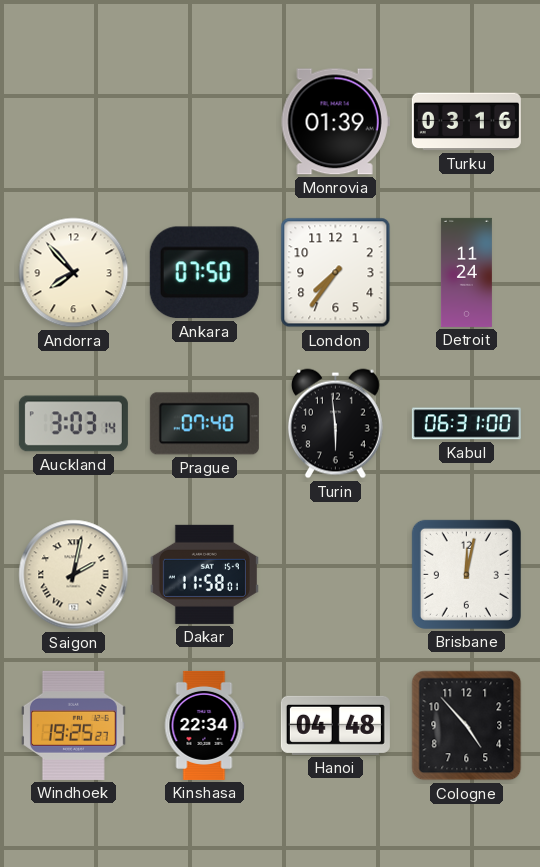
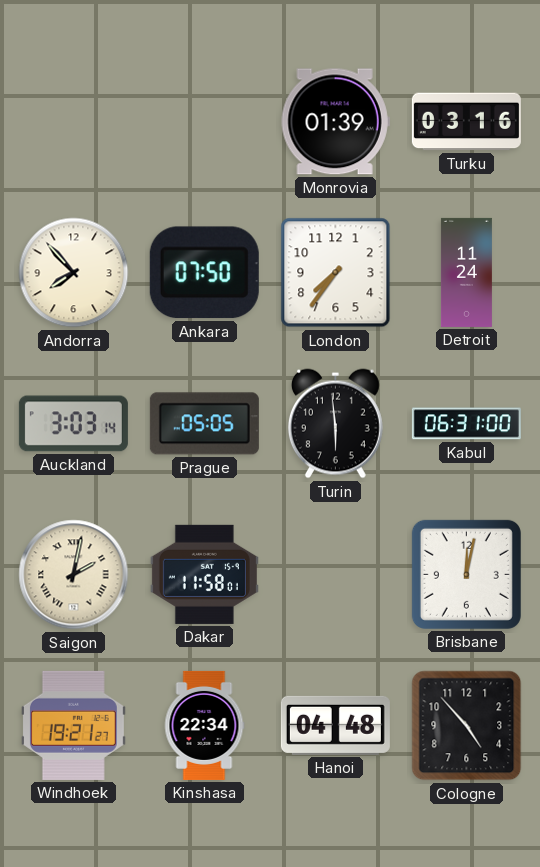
Prague: 07:40 -> 05:05
Windhoek: 19:25 -> 19:21
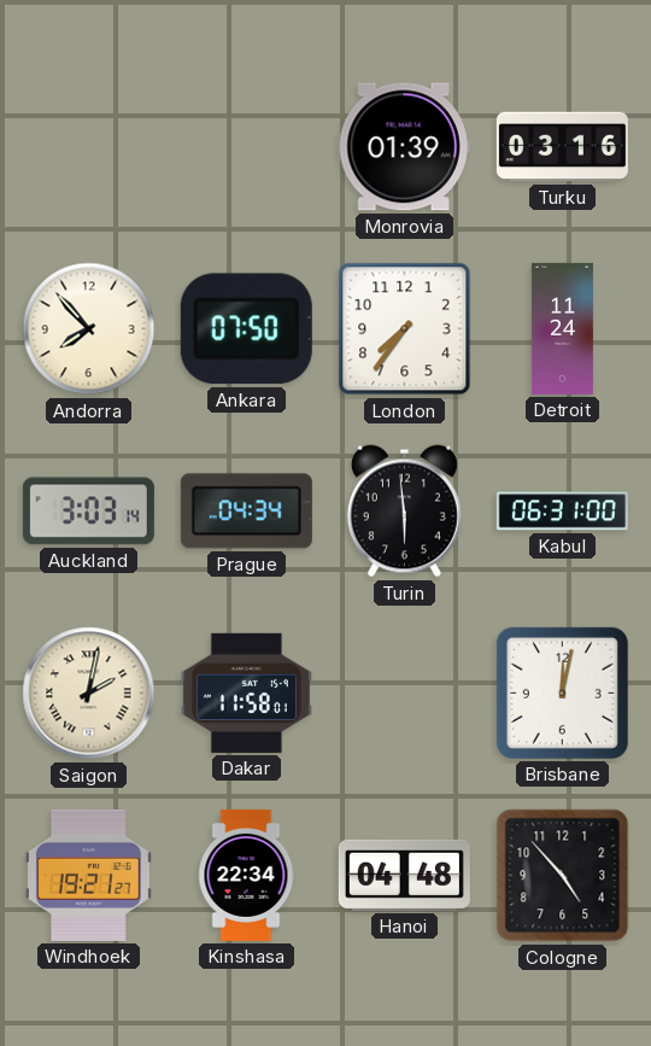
Prague: 05:05 -> 04:34
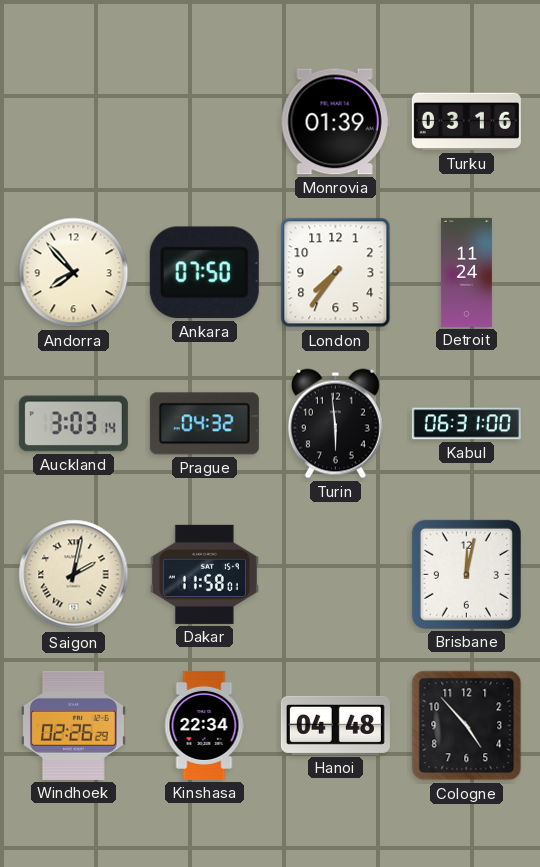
Prague: 04:34 -> 04:32
Windhoek: 19:21 -> 02:26
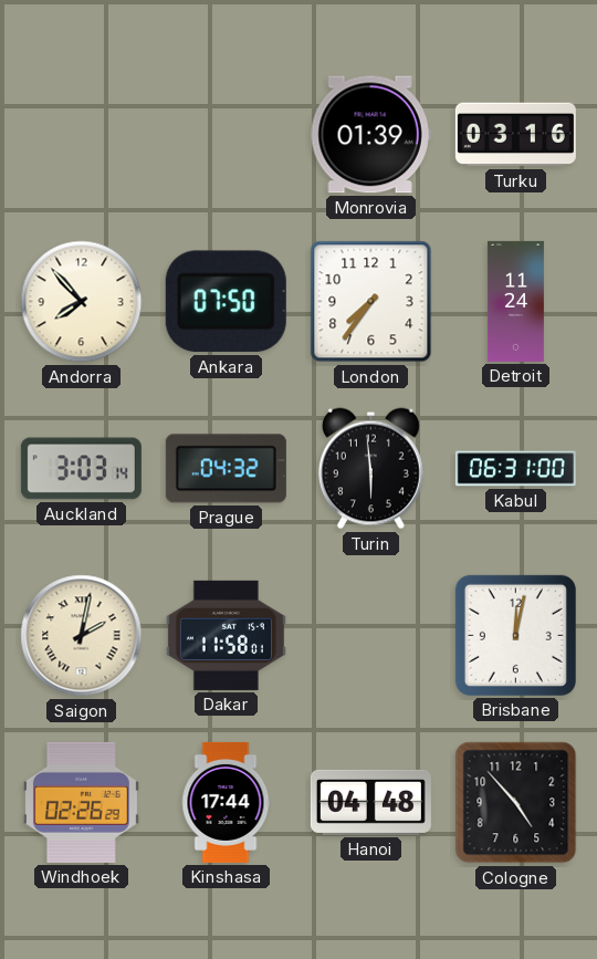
Kinshasa: 22:34 -> 17:44
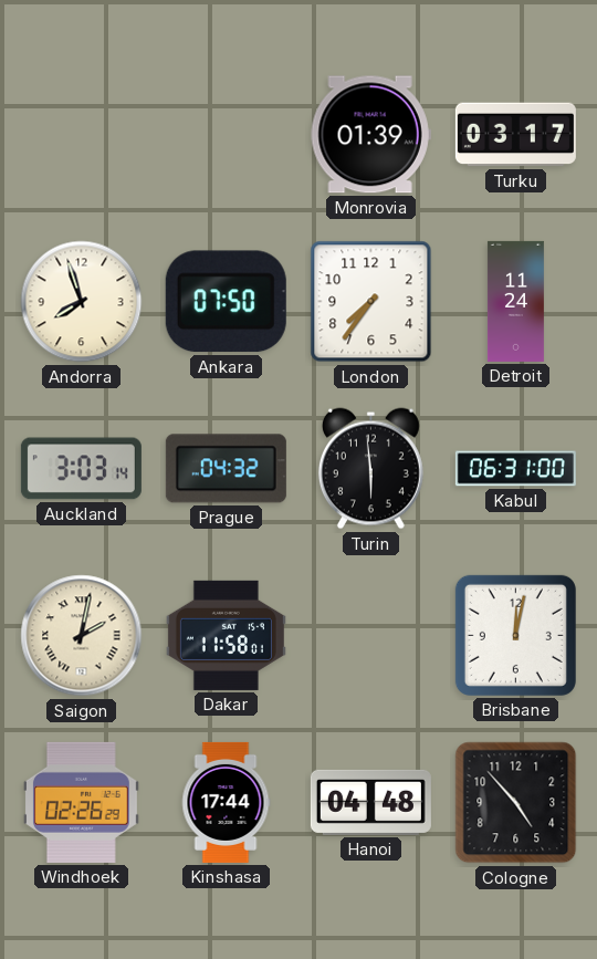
Turku: 03:16 -> 03:17
Andorra: 7:53 -> 7:57
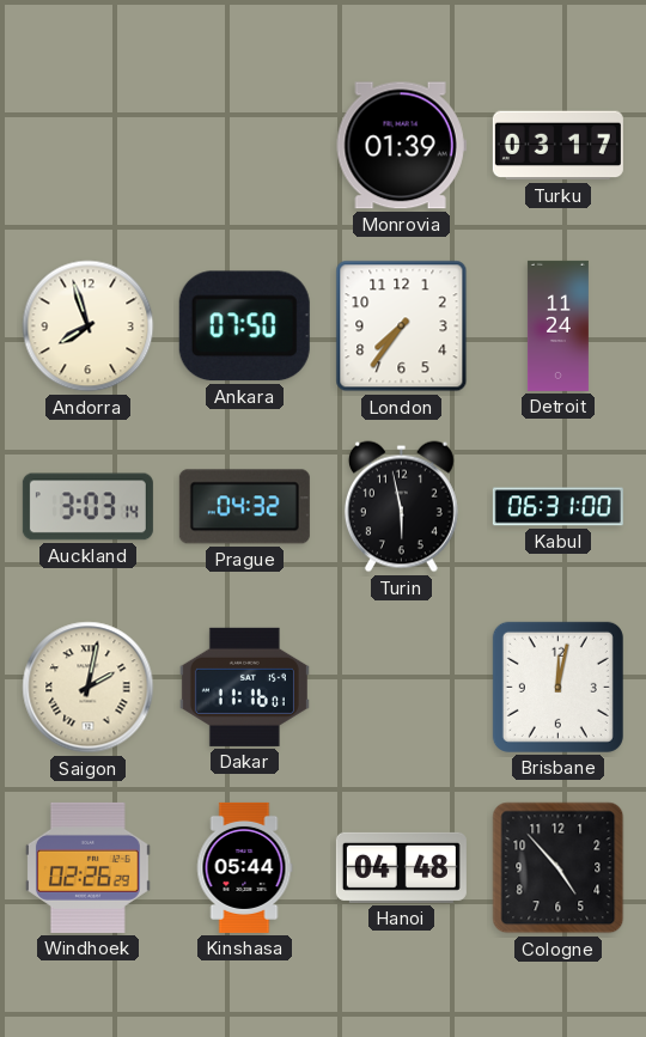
Turin: 5:59 -> 5:58
Dakar: 11:58 -> 11:16
Kinshasa: 17:44 -> 05:44
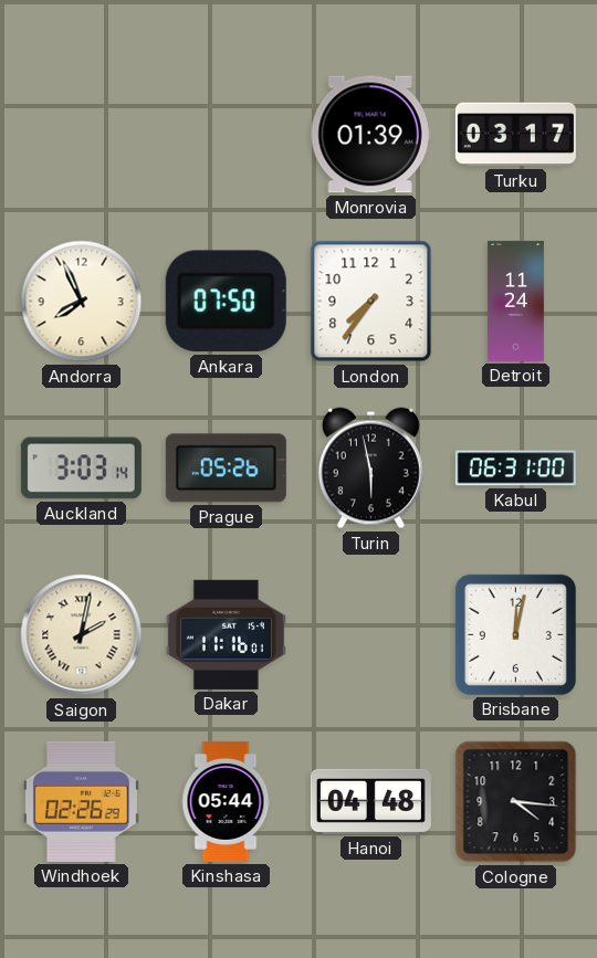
Andorra: 7:57 -> 7:56
Prague: 04:32 -> 05:26
Cologne: 4:53 -> 4:16
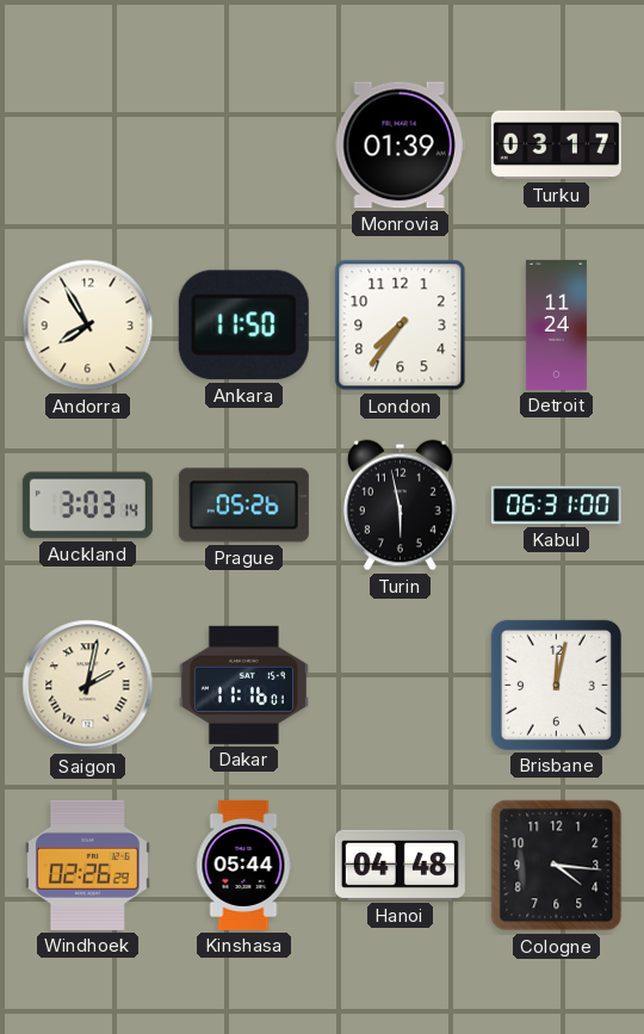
Andorra: 7:56 -> 7:55
Ankara: 07:50 -> 11:50
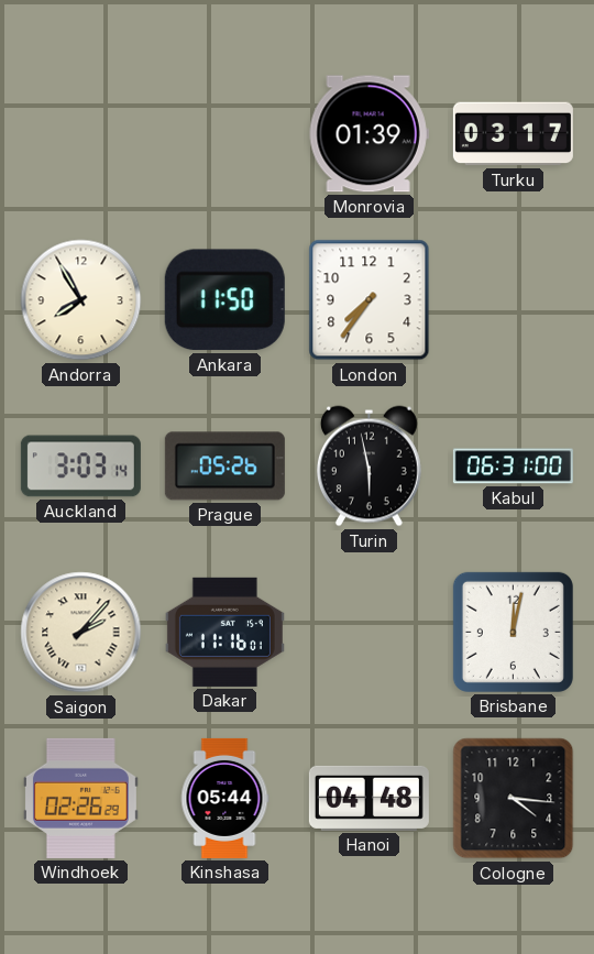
Detroit: 11:24 -> none
Saigon: 2:02 -> 2:07
